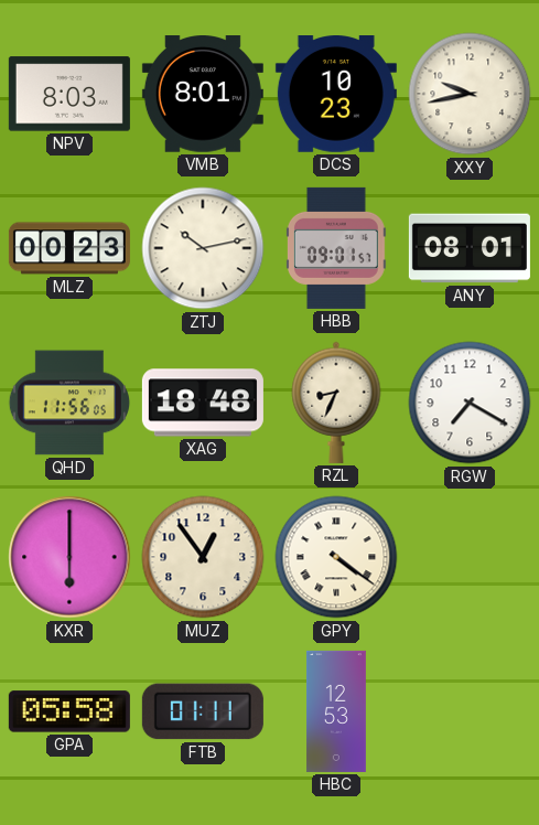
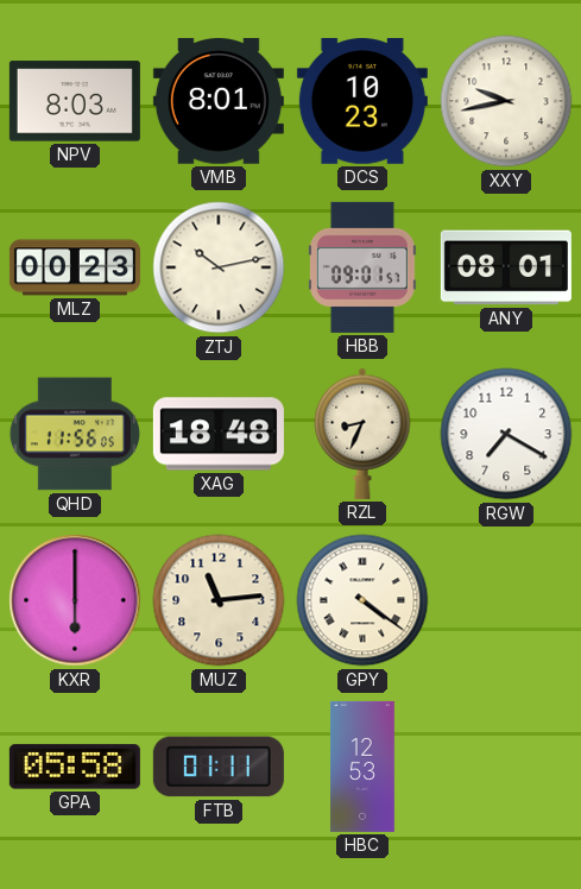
MUZ: 12:54 -> 11:14
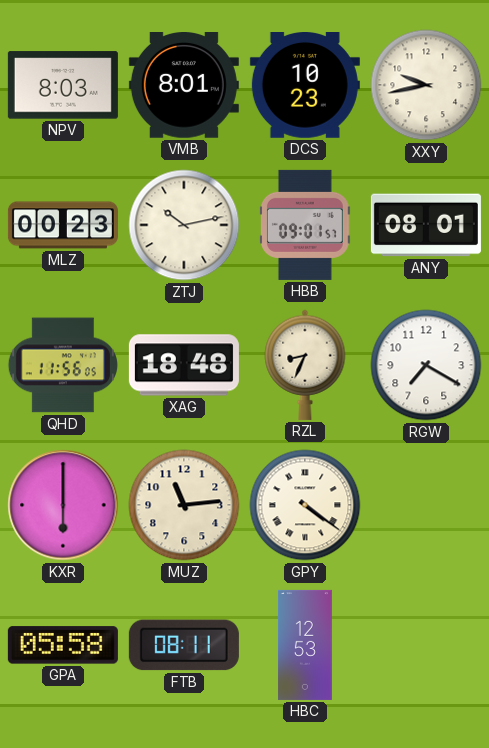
FTB: 01:11 -> 08:11
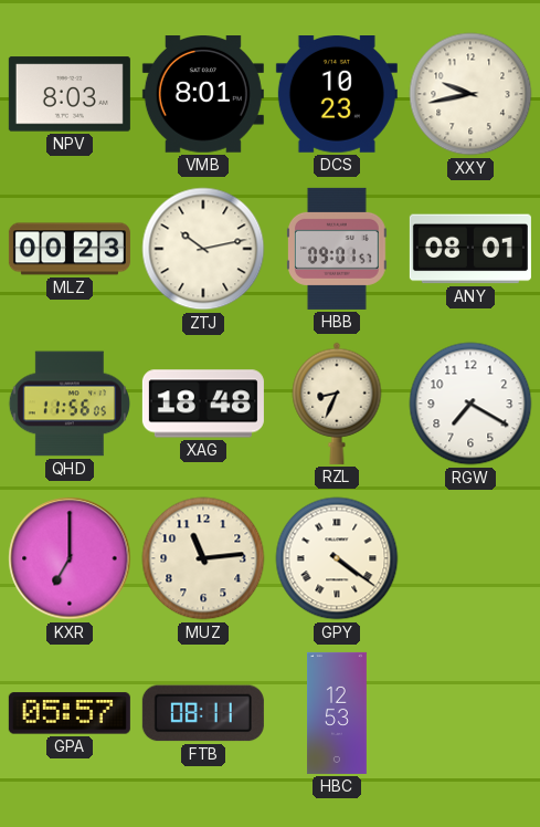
KXR: 6:00 -> 7:00
GPA: 05:58 -> 05:57
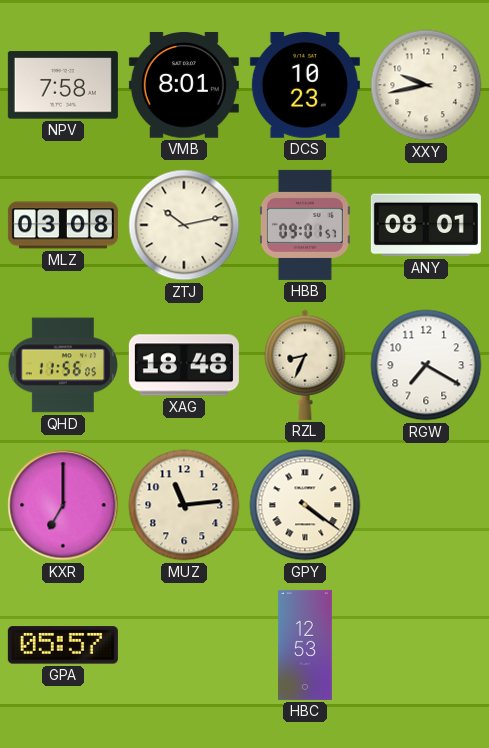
NPV: 8:03 -> 7:58
MLZ: 00:23 -> 03:08
FTB: 08:11 -> none
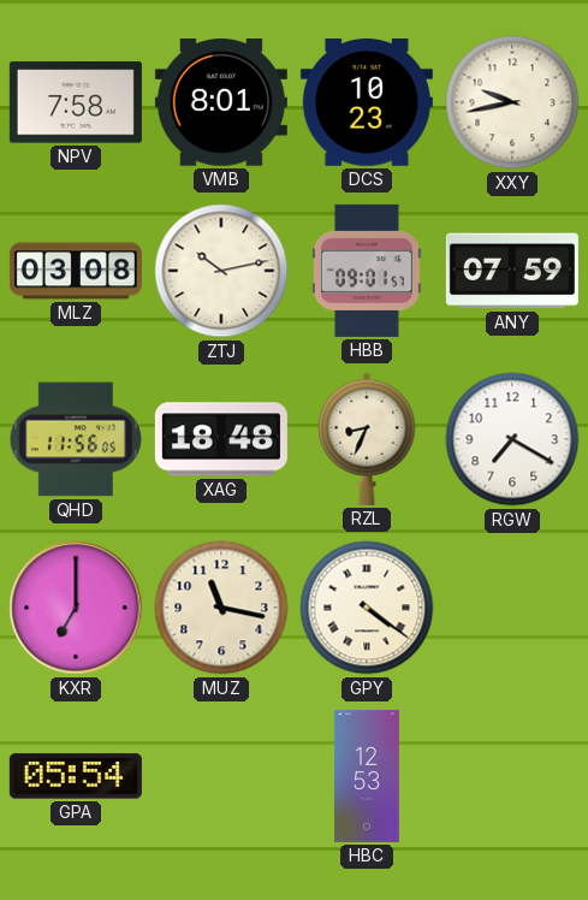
ANY: 08:01 -> 07:59
MUZ: 11:14 -> 11:17
GPA: 05:57 -> 05:54
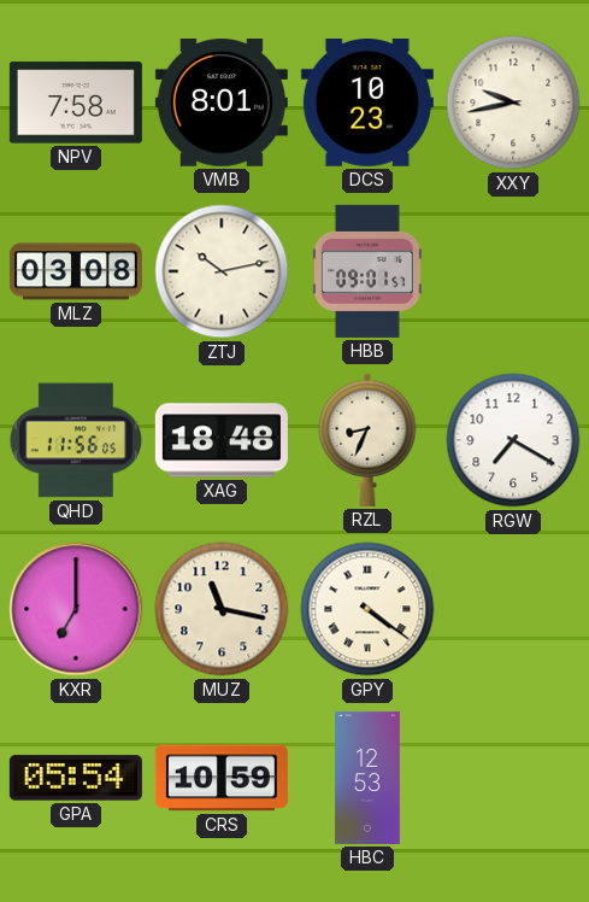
ANY: 07:59 -> none
CRS: none -> 10:59
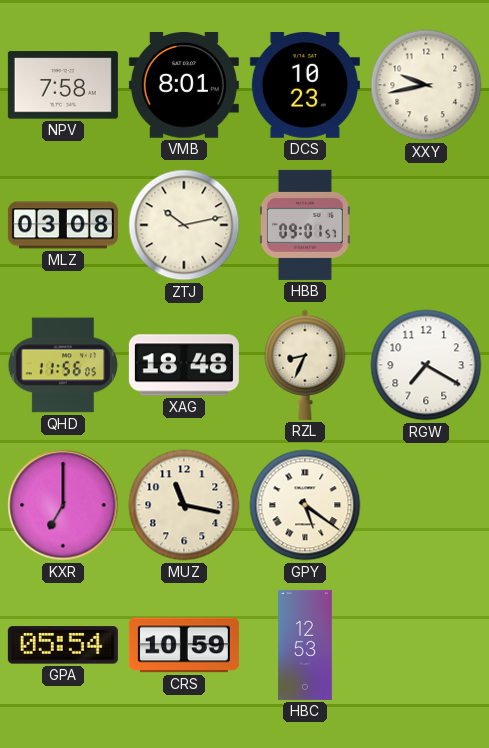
GPY: 4:21 -> 5:21
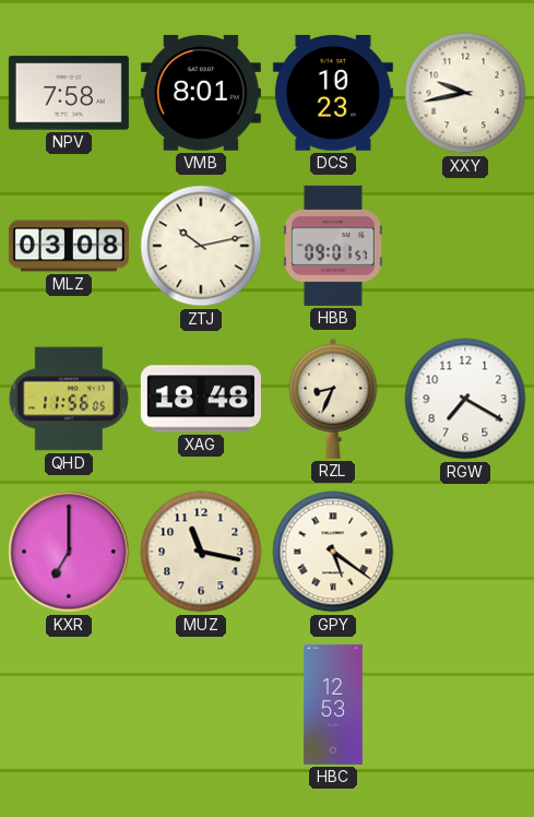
GPA: 05:54 -> none
CRS: 10:59 -> none
